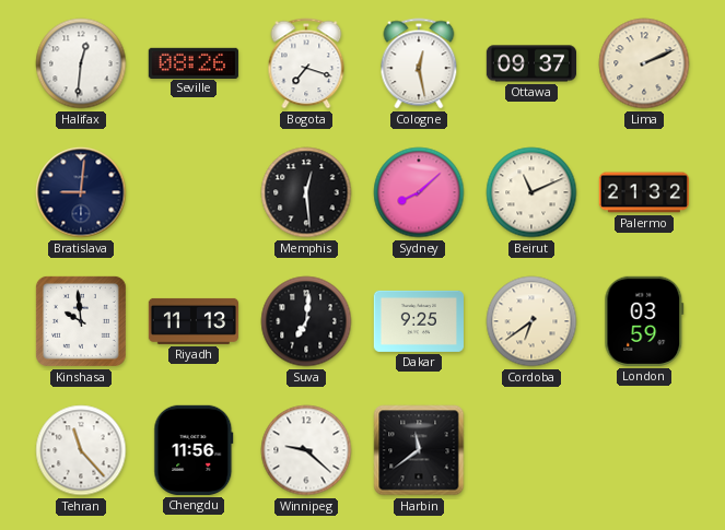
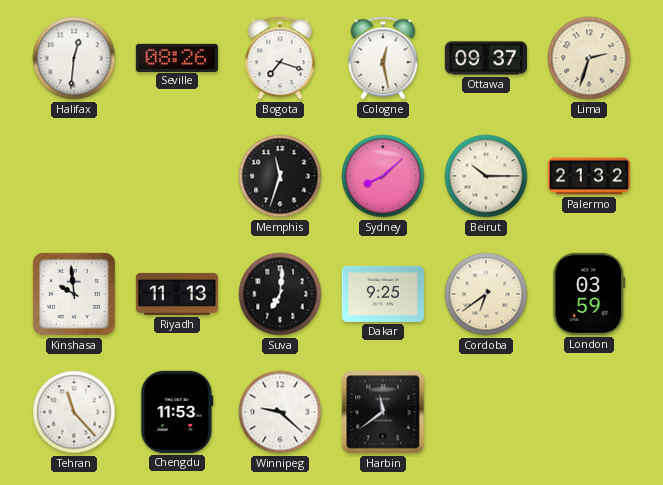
Lima: 2:11 -> 2:33
Bratislava: 9:01 -> none
Memphis: 12:29 -> 11:33
Beirut: 11:11 -> 10:15
Chengdu: 11:56 -> 11:53
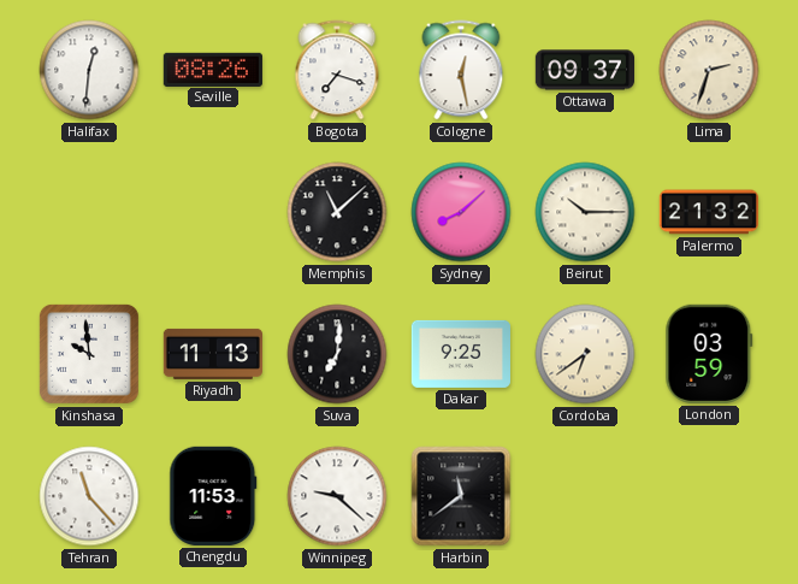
Memphis: 11:33 -> 11:08
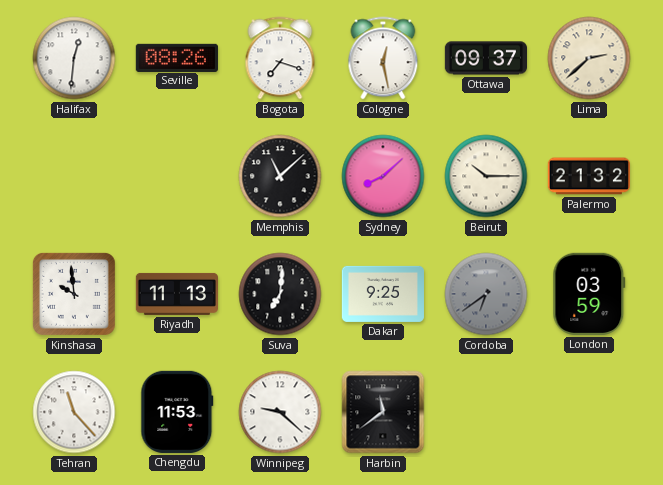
Lima: 2:33 -> 2:38
Cordoba dial: cream -> grey
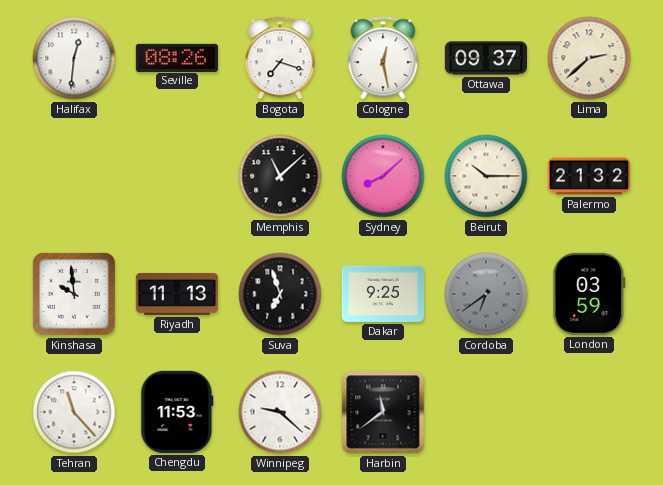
Suva: 7:01 -> 6:57
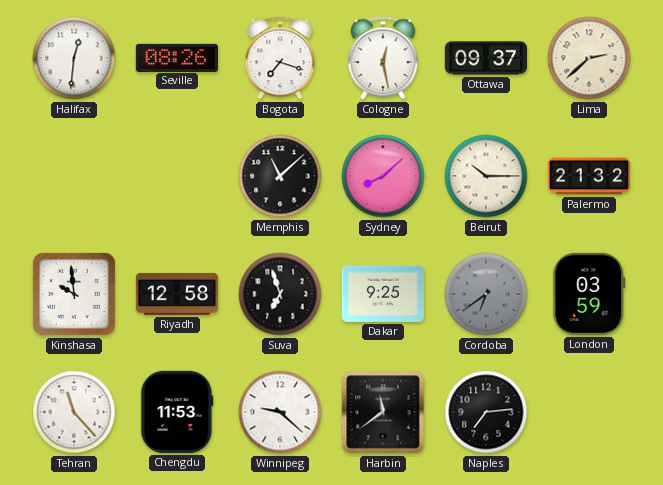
Riyadh: 11:13 -> 12:58
Naples: none -> 7:14
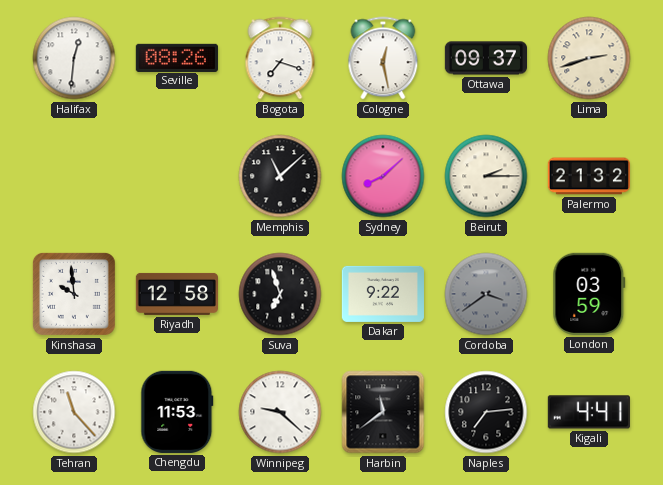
Lima: 2:38 -> 2:42
Beirut: 10:15 -> 2:15
Dakar: 9:25 -> 9:22
Cordoba: 6:39 -> 3:39
Kigali: none -> 4:41
